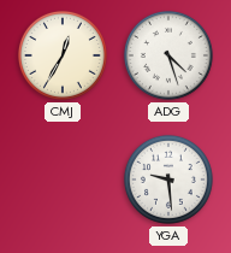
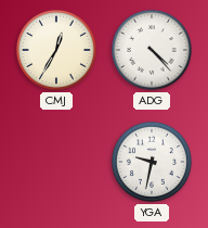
ADG: 4:27 -> 4:23
YGA: 9:29 -> 9:32
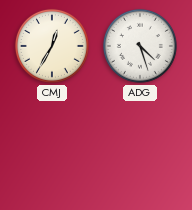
ADG: 4:23 -> 4:27
YGA: 9:32 -> none
